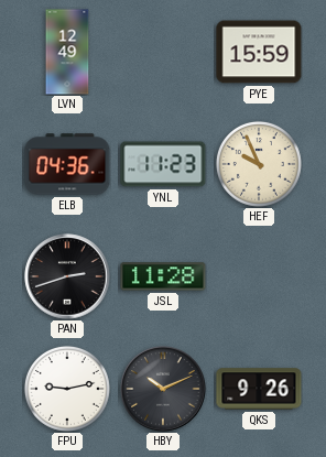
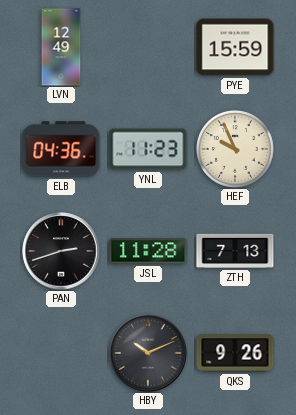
ZTH: none -> 7:13
FPU: 9:13 -> none
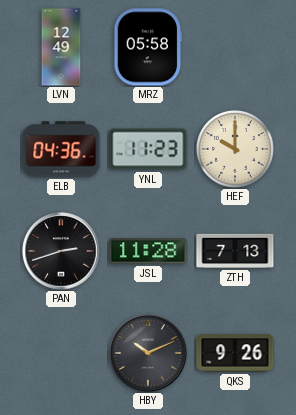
MRZ: none -> 05:58
PYE: 15:59 -> none
HEF: 9:56 -> 10:00
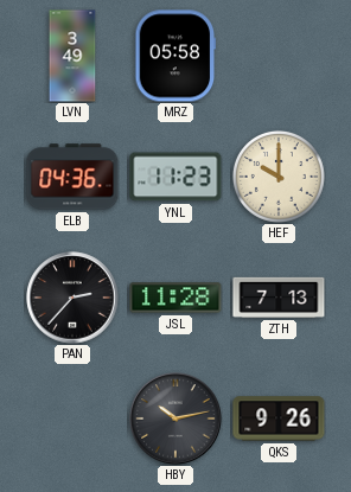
LVN: 12:49 -> 3:49
PAN: 2:42 -> 2:37
HBY: 10:11 -> 10:13
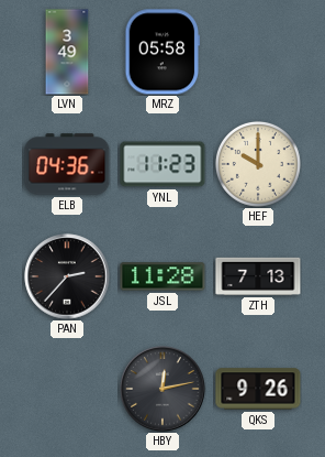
HBY: 10:13 -> 12:13
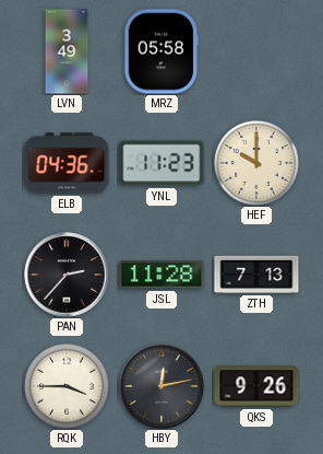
RQK: none -> 3:45
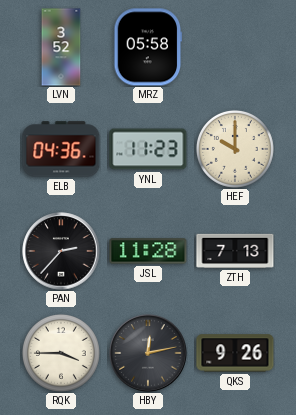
LVN: 3:49 -> 3:52
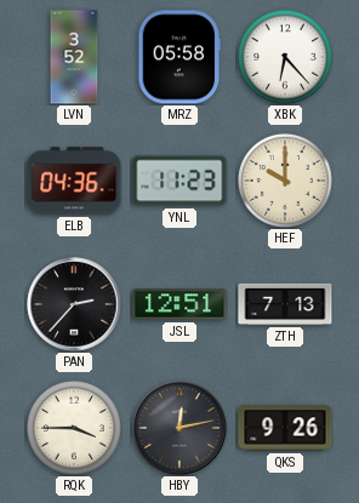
XBK: none -> 6:23
JSL: 11:28 -> 12:51
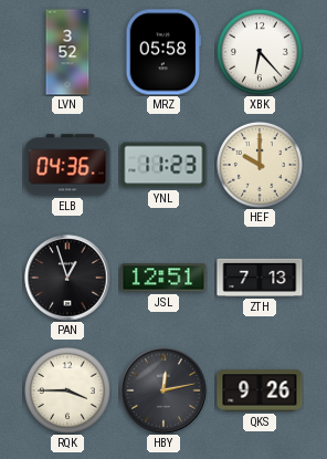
PAN: 2:37 -> 12:57
